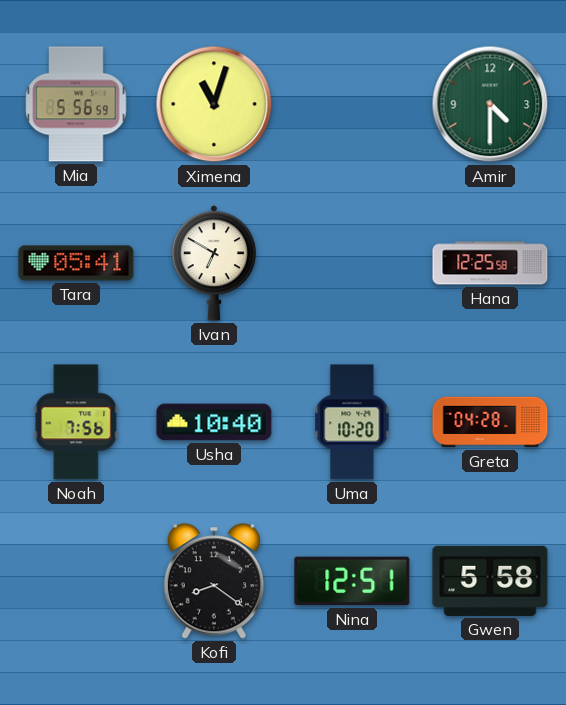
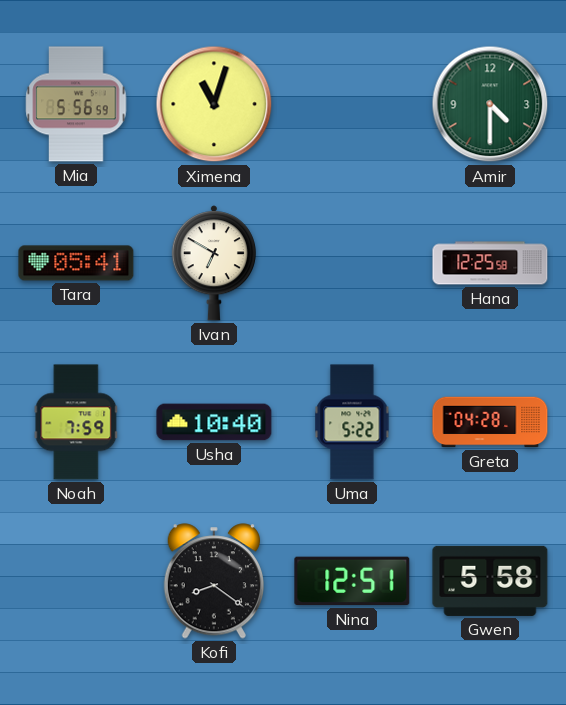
Noah: 7:56 -> 7:59
Uma: 10:20 -> 5:22
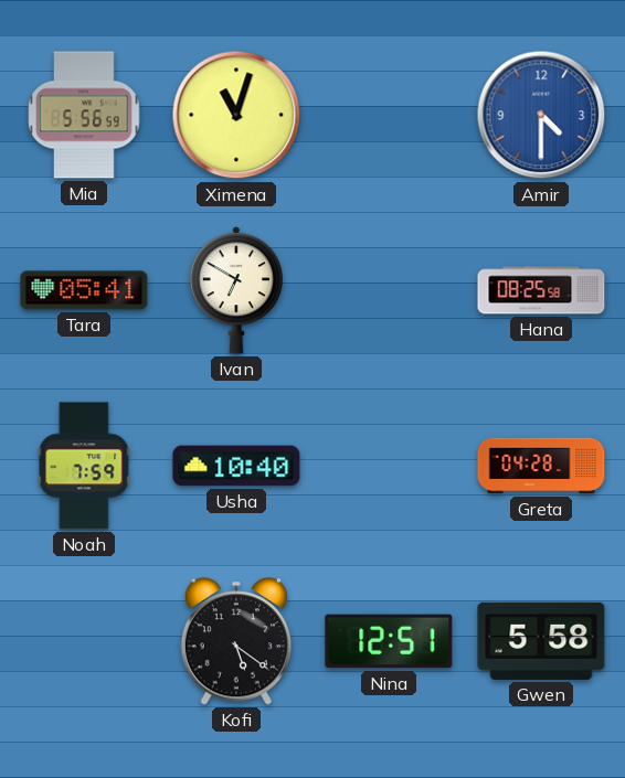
Amir dial: green -> blue
Hana: 12:25 -> 08:25
Uma: 5:22 -> none
Kofi: 8:21 -> 5:21
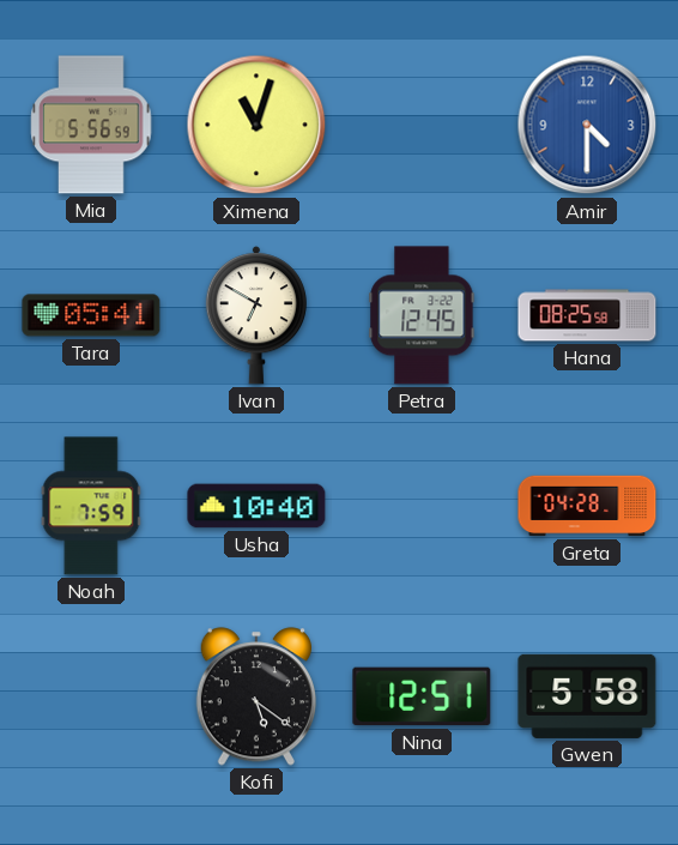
Petra: none -> 12:45
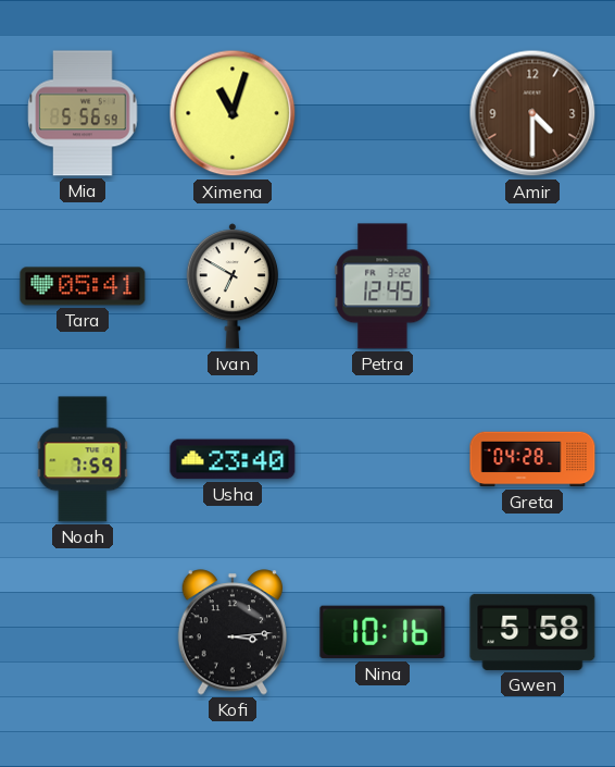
Amir dial: blue -> brown
Hana: 08:25 -> none
Usha: 10:40 -> 23:40
Kofi: 5:21 -> 3:14
Nina: 12:51 -> 10:16
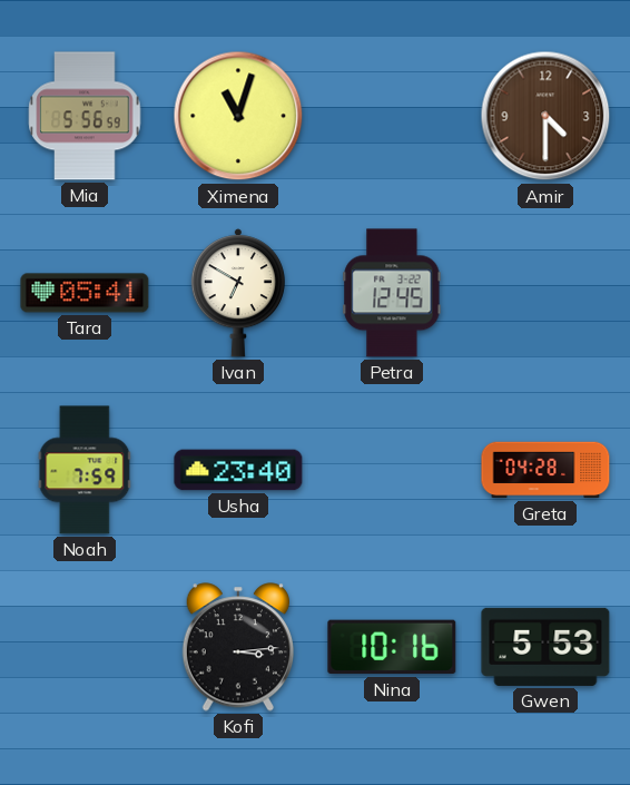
Gwen: 5:58 -> 5:53
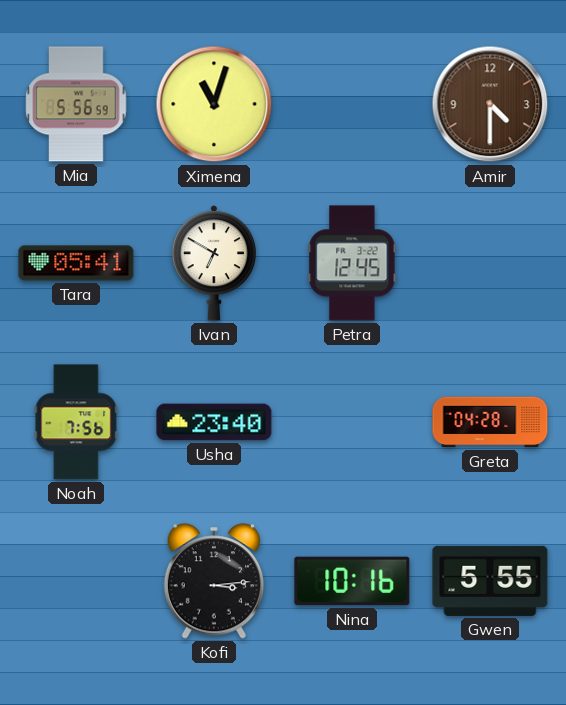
Noah: 7:59 -> 7:56
Gwen: 5:53 -> 5:55
